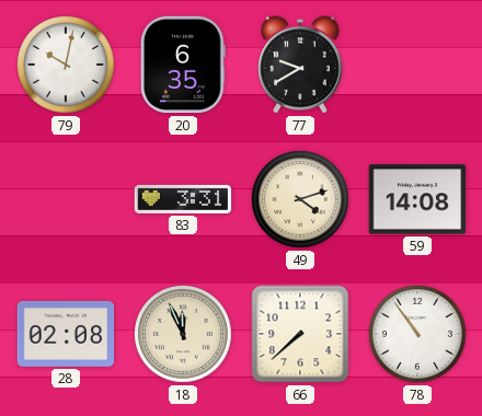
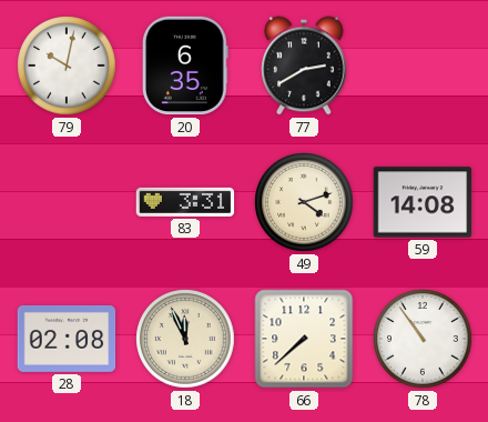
77: 9:40 -> 2:40
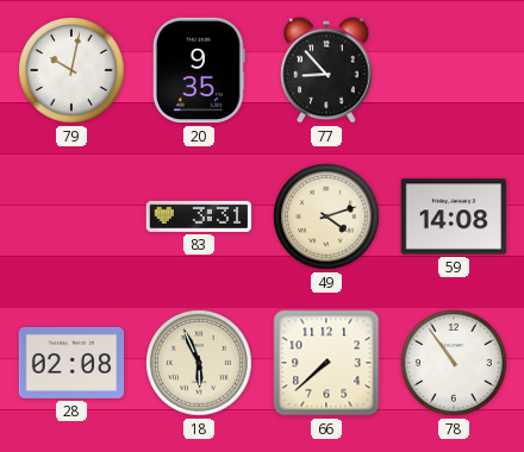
20: 6:35 -> 9:35
77: 2:40 -> 8:53
18: 11:56 -> 5:56
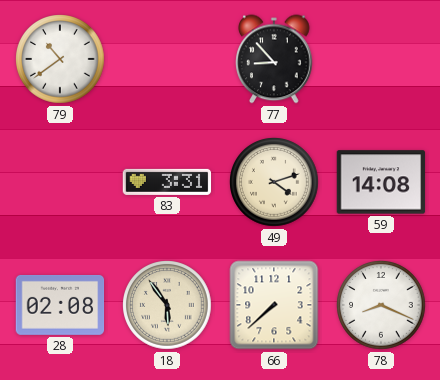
79: 10:02 -> 10:39
20: 9:35 -> none
18: 5:56 -> 5:54
78: 10:54 -> 8:19
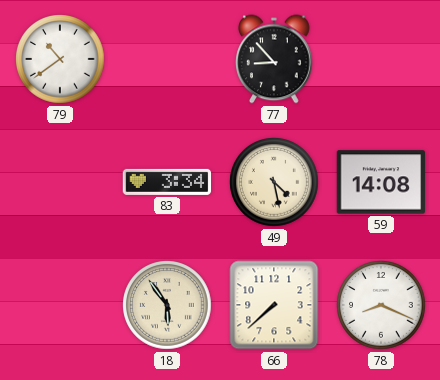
83: 3:31 -> 3:34
49: 4:12 -> 4:28
28: 02:08 -> none
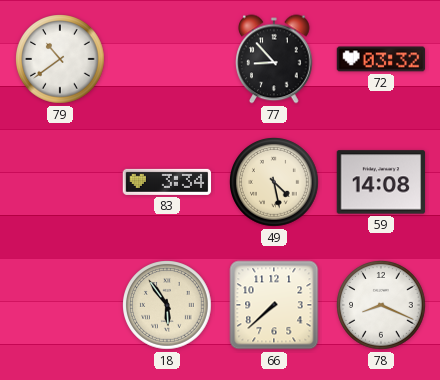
72: none -> 03:32
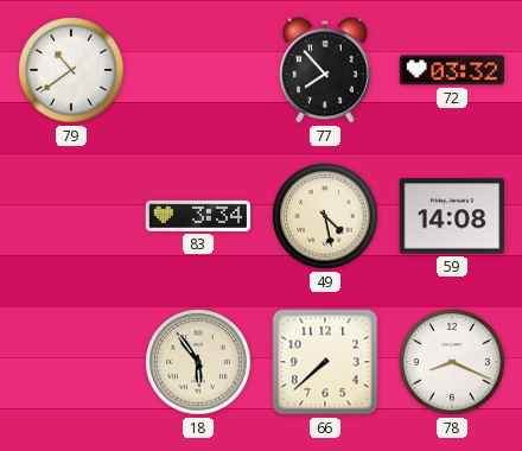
77: 8:53 -> 7:53
